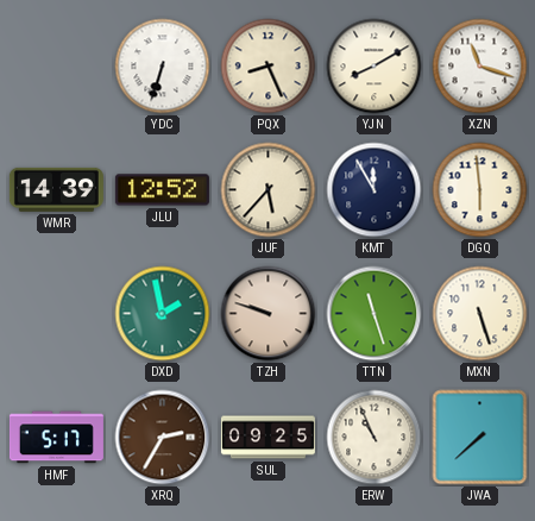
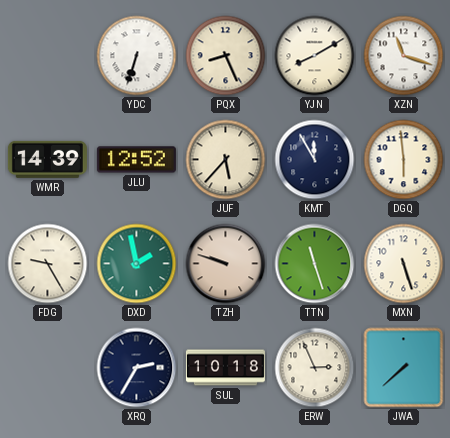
FDG: none -> 9:25
HMF: 5:17 -> none
XRQ dial: brown -> navy
SUL: 09:25 -> 10:18
ERW: 10:56 -> 2:56
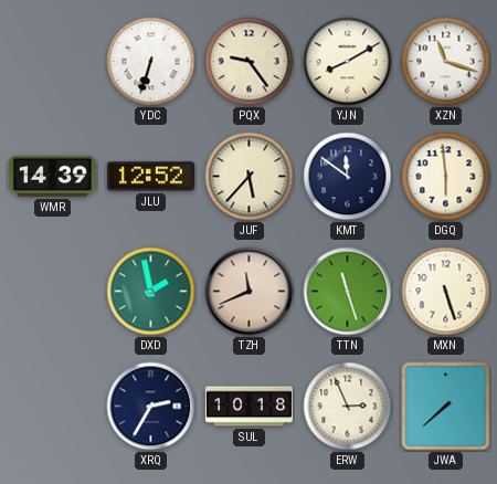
PQX: 8:26 -> 9:24
KMT: 11:55 -> 11:51
FDG: 9:25 -> none
TZH: 9:48 -> 11:41
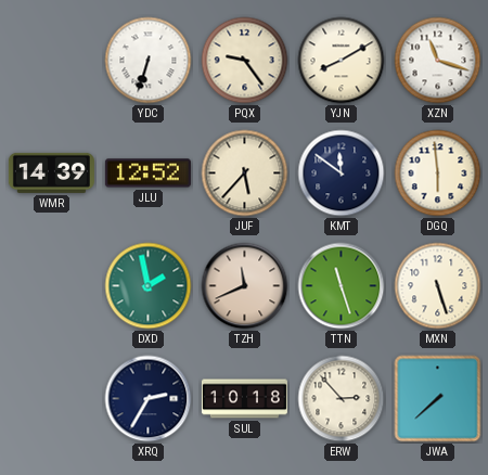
ERW: 2:56 -> 2:53
